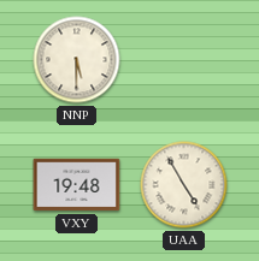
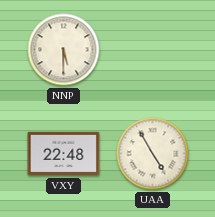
VXY: 19:48 -> 22:48
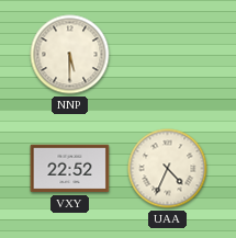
VXY: 22:48 -> 22:52
UAA: 4:55 -> 4:34
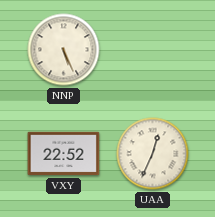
NNP: 5:30 -> 5:26
UAA: 4:34 -> 12:34
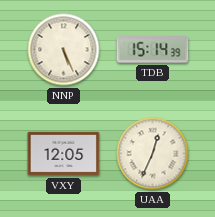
TDB: none -> 15:14
VXY: 22:52 -> 12:05
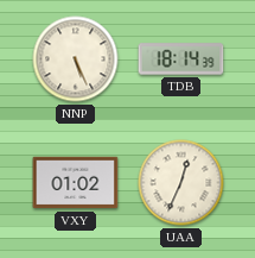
TDB: 15:14 -> 18:14
VXY: 12:05 -> 01:02
